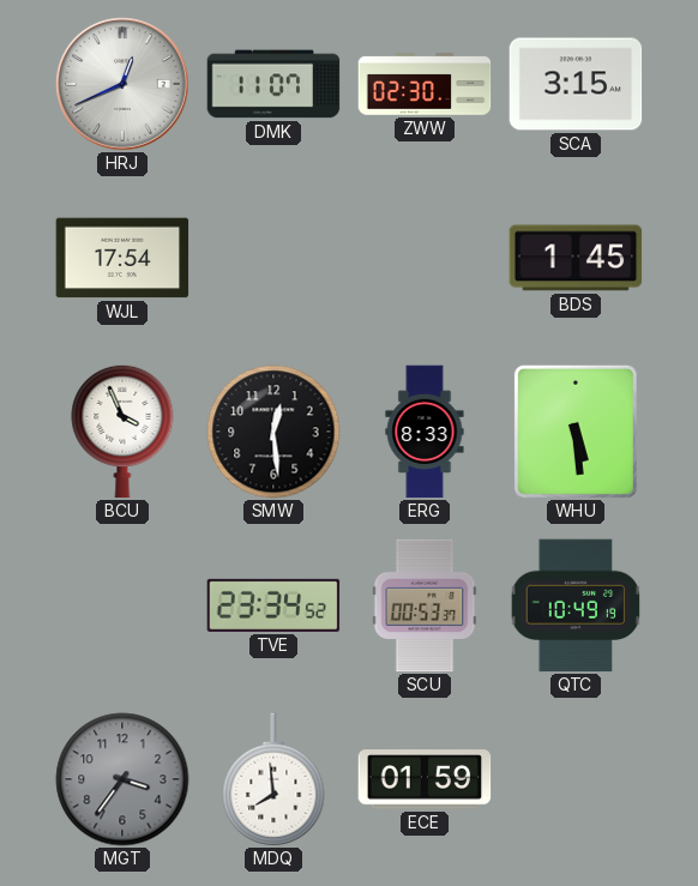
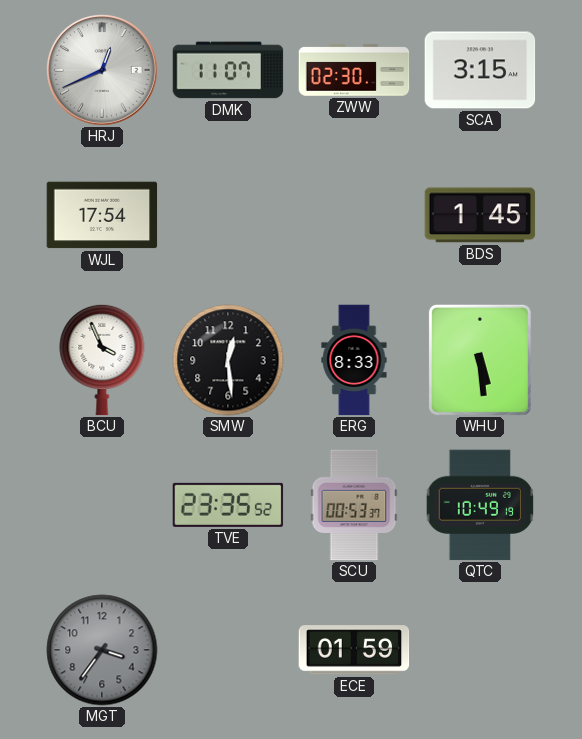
TVE: 23:34 -> 23:35
MDQ: 7:59 -> none
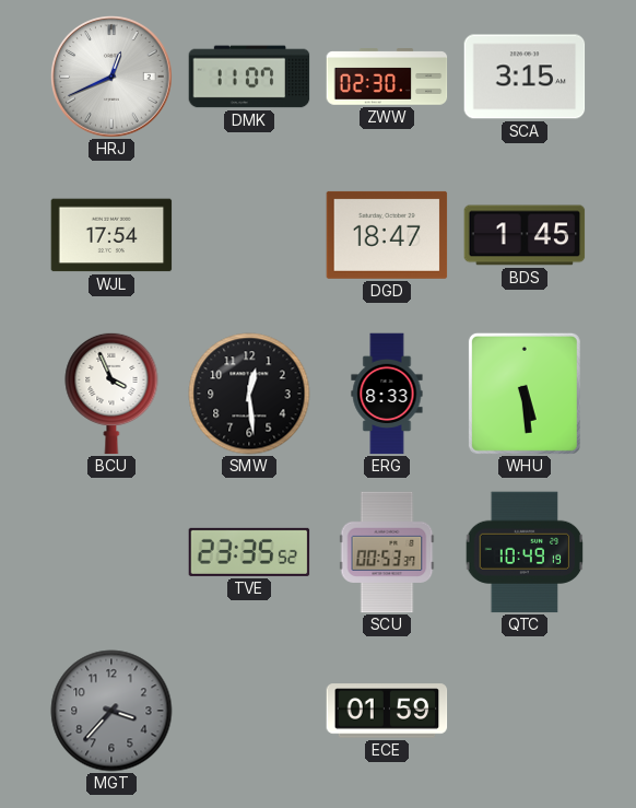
DGD: none -> 18:47
MGT: 3:36 -> 3:37
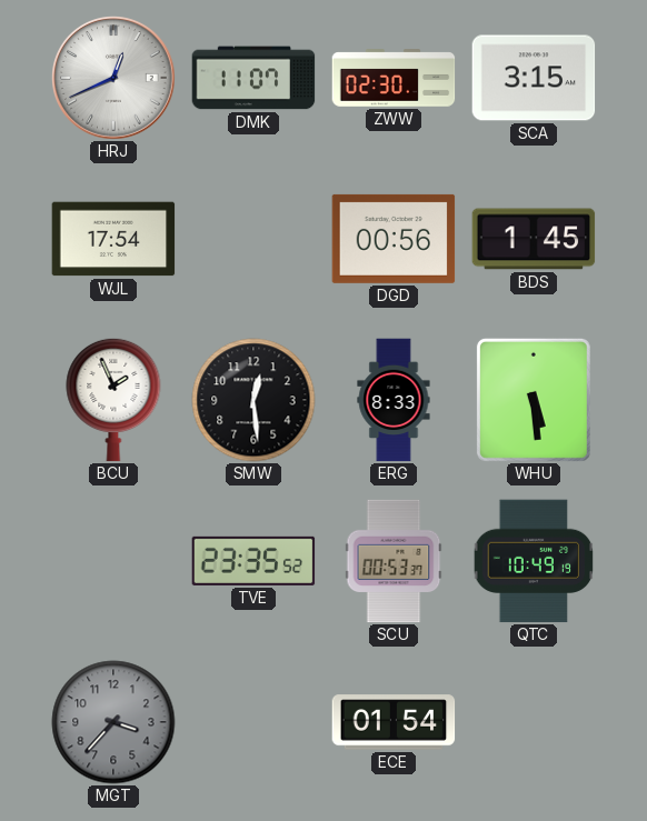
DGD: 18:47 -> 00:56
BCU: 3:56 -> 1:56
ECE: 01:59 -> 01:54
